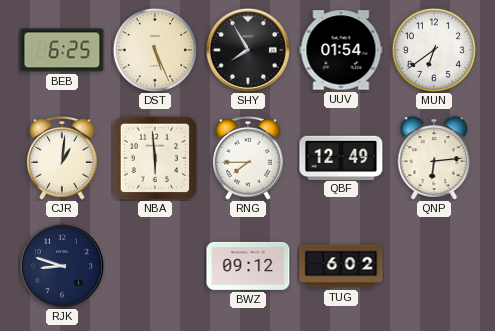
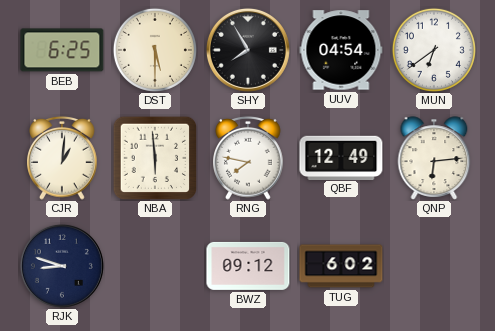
DST: 5:26 -> 5:30
UUV: 01:54 -> 04:54
RNG: 7:45 -> 7:47
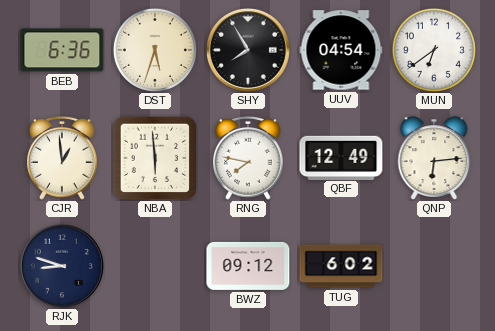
BEB: 6:25 -> 6:36
DST: 5:30 -> 5:33
CJR: 1:01 -> 12:59
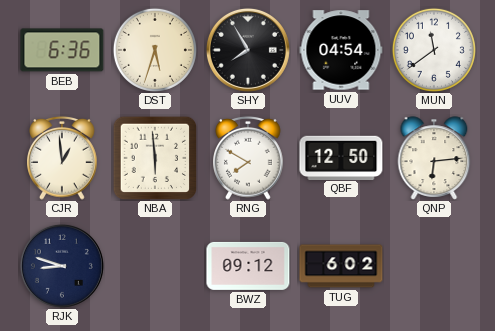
MUN: 6:39 -> 11:39
RNG: 7:47 -> 7:50
QBF: 12:49 -> 12:50
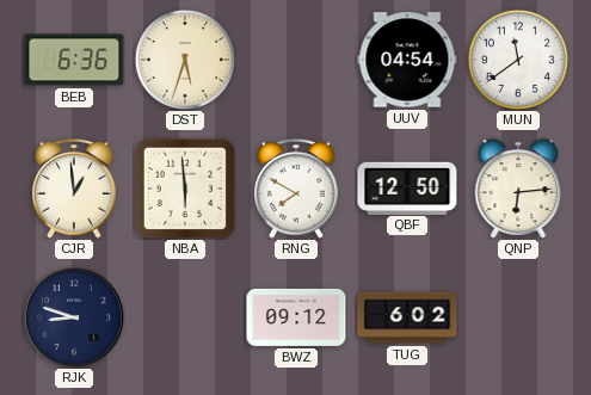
SHY: 7:55 -> none
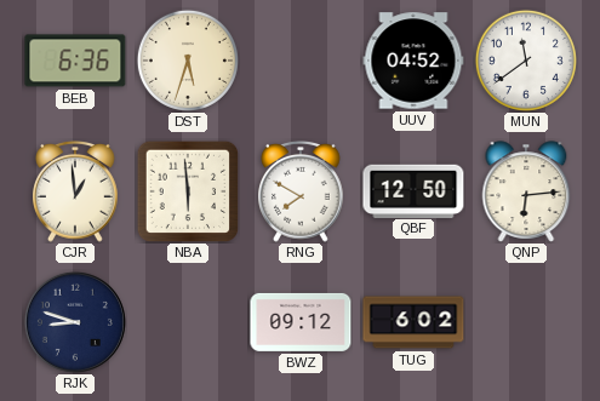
UUV: 04:54 -> 04:52
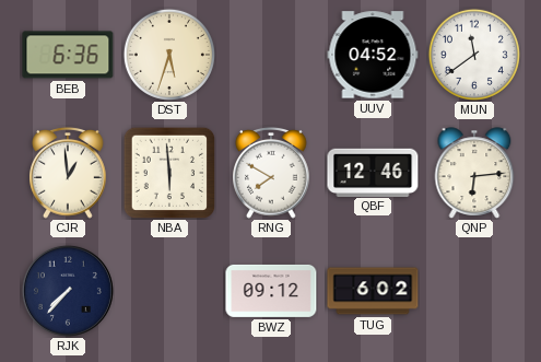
QBF: 12:50 -> 12:46
RJK: 8:48 -> 7:37
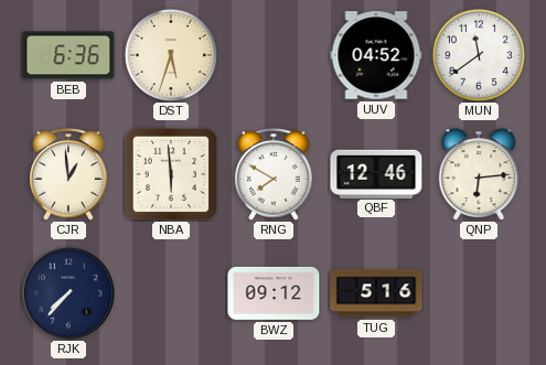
TUG: 6:02 -> 5:16
